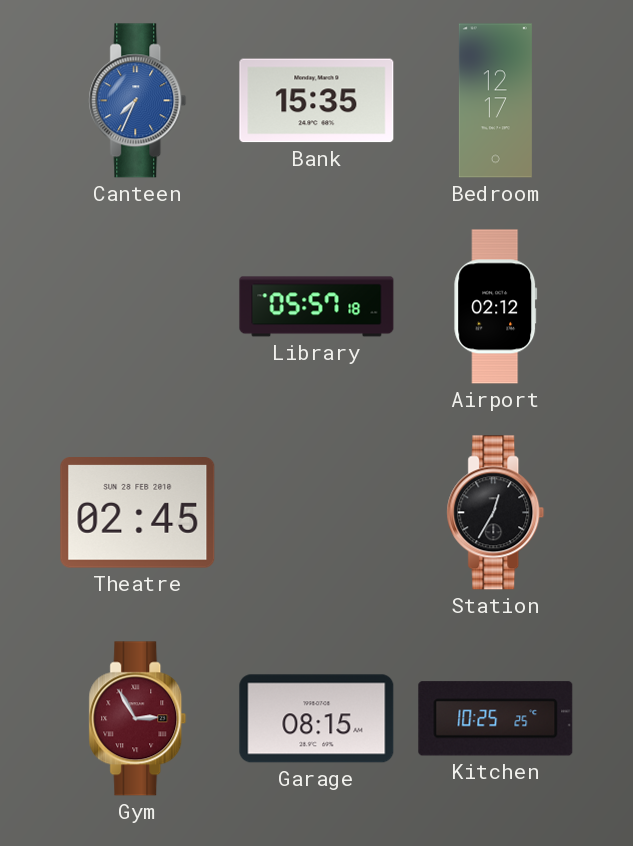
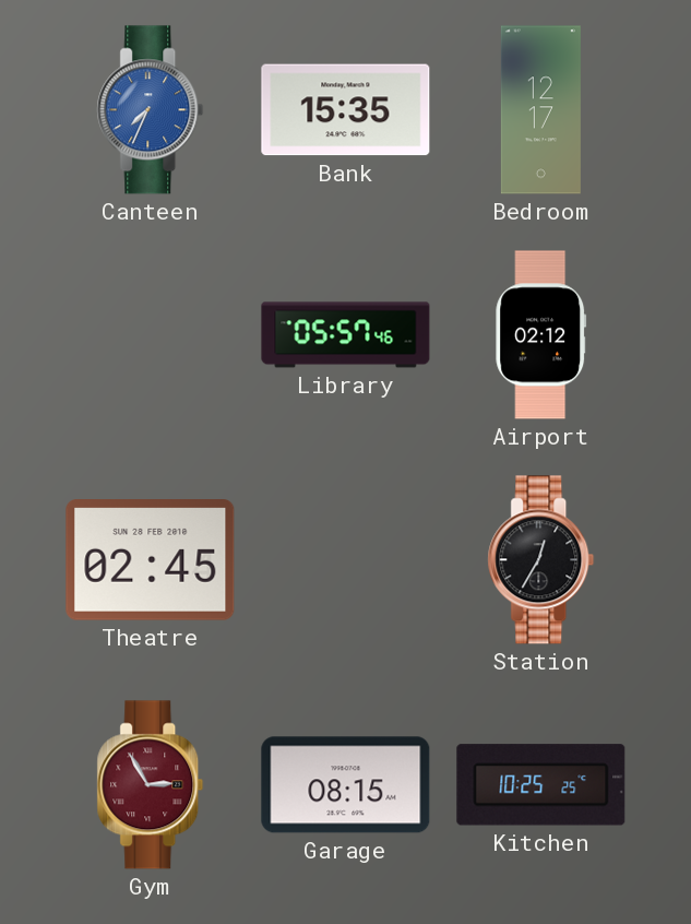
Library: 05:57:18 -> 05:57:46
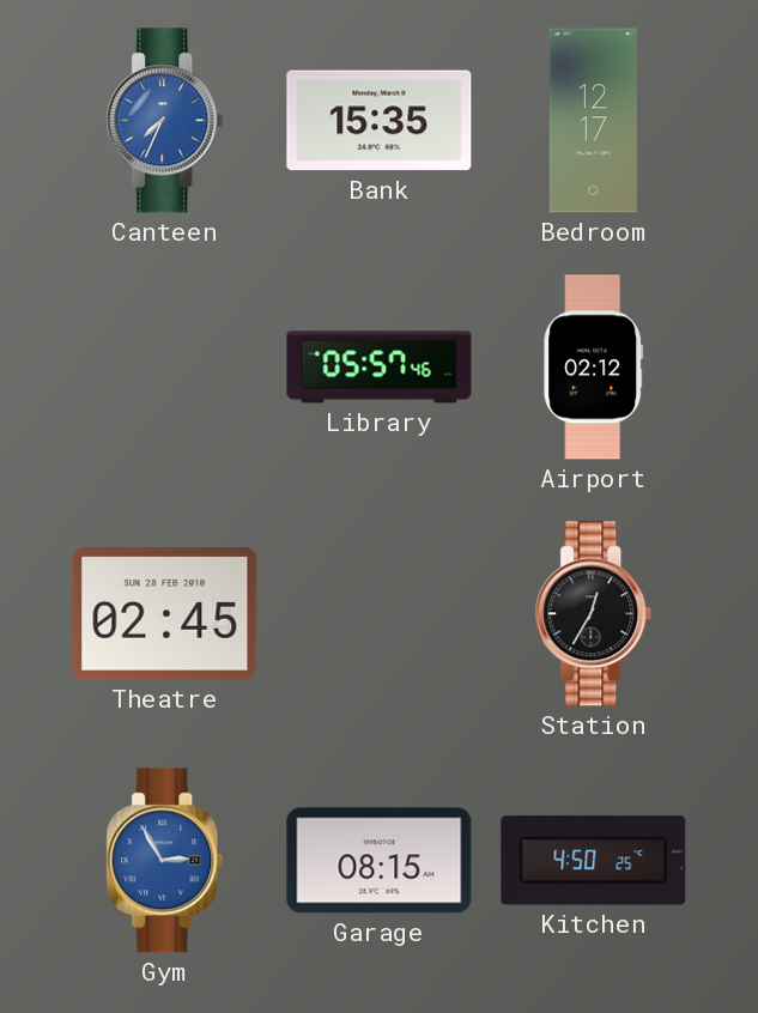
Gym dial: burgundy -> blue
Kitchen: 10:25 -> 4:50
